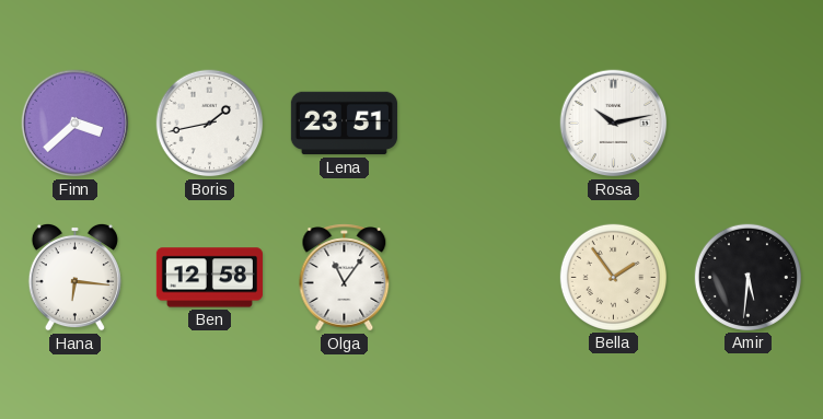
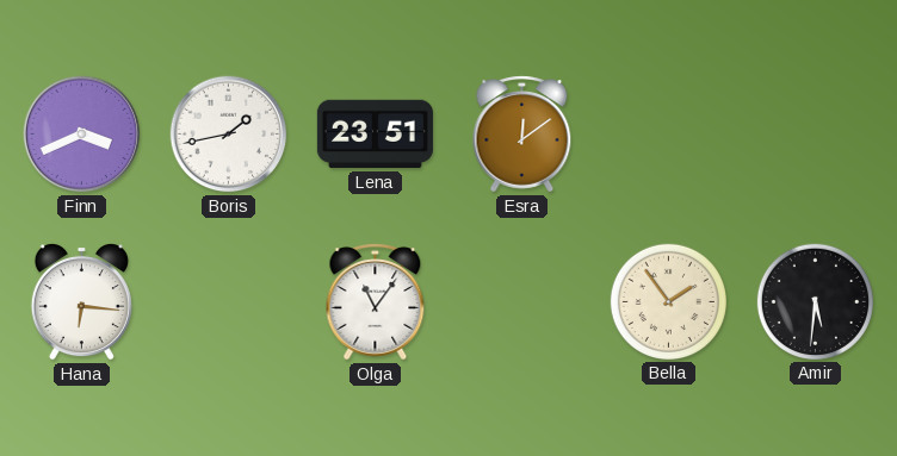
Finn: 3:38 -> 3:41
Esra: none -> 12:09
Rosa: 10:13 -> none
Ben: 12:58 -> none
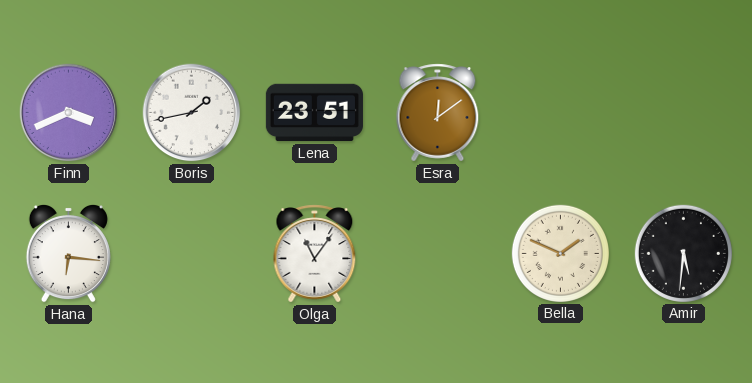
Bella: 1:54 -> 1:49
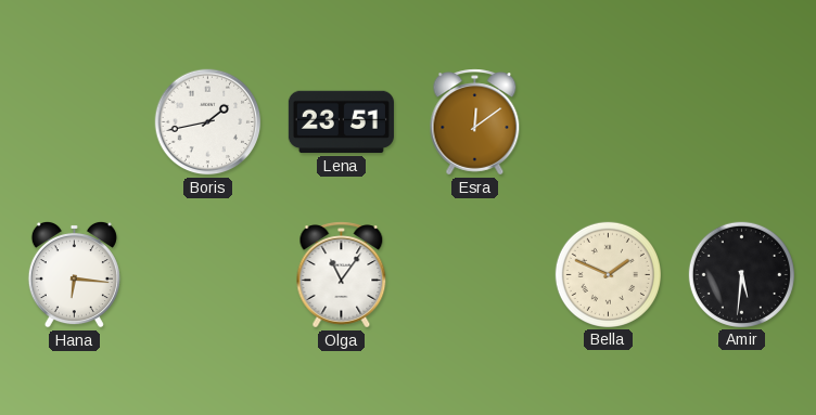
Finn: 3:41 -> none
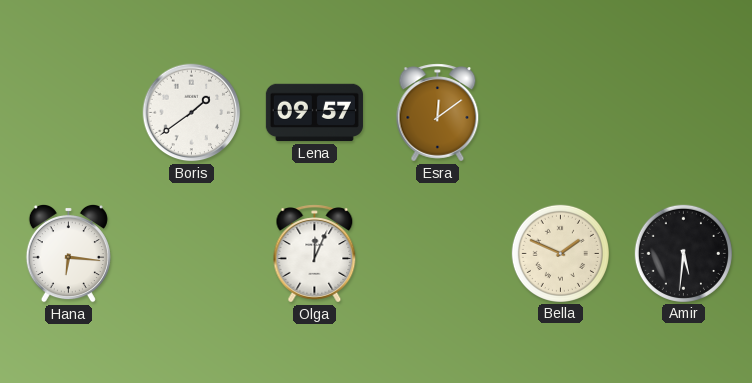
Boris: 1:43 -> 1:39
Lena: 23:51 -> 09:57
Olga: 11:06 -> 12:04
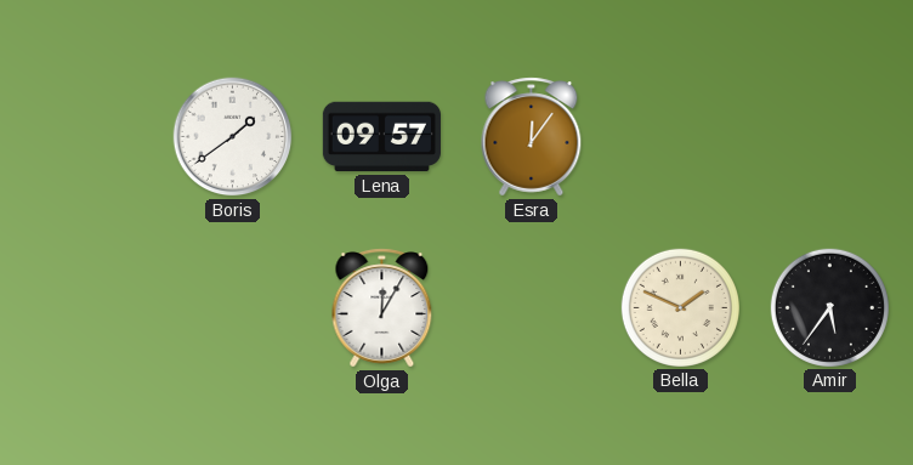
Esra: 12:09 -> 12:06
Hana: 6:16 -> none
Olga: 12:04 -> 12:05
Amir: 5:31 -> 5:36
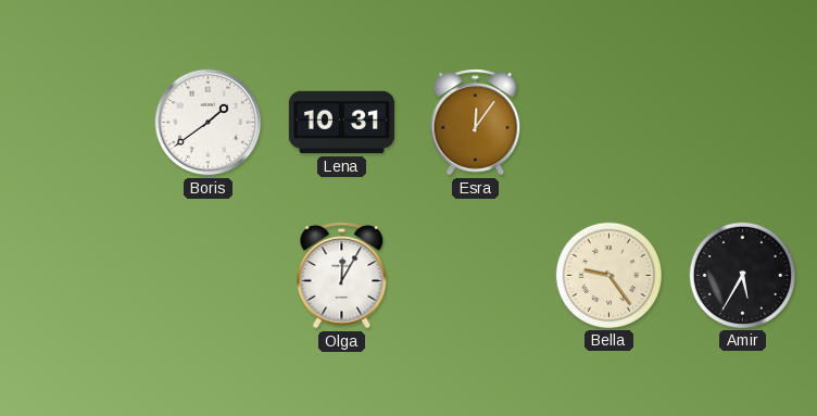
Lena: 09:57 -> 10:31
Bella: 1:49 -> 9:24
Amir: 5:36 -> 5:35
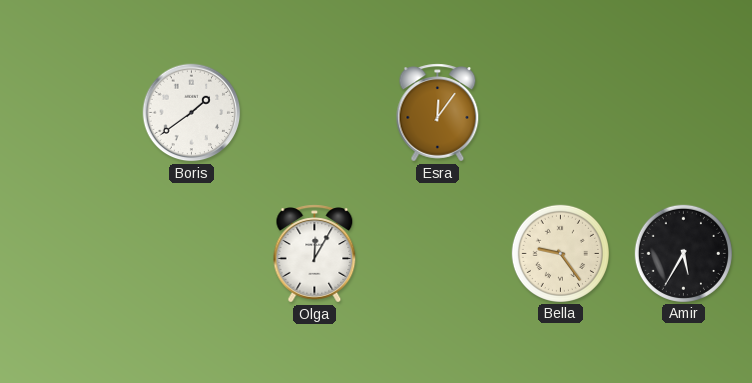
Lena: 10:31 -> none
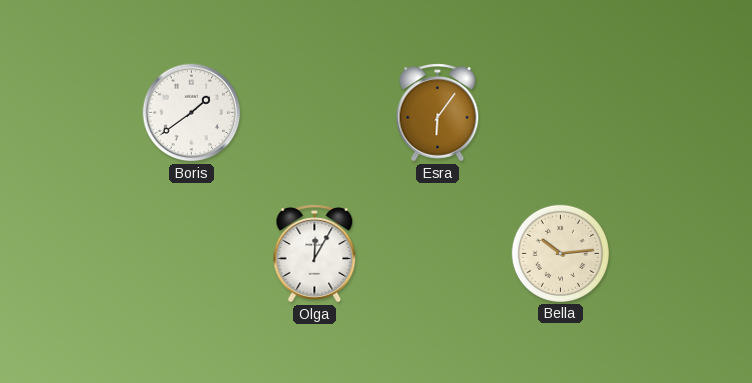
Esra: 12:06 -> 6:06
Bella: 9:24 -> 10:14
Amir: 5:35 -> none
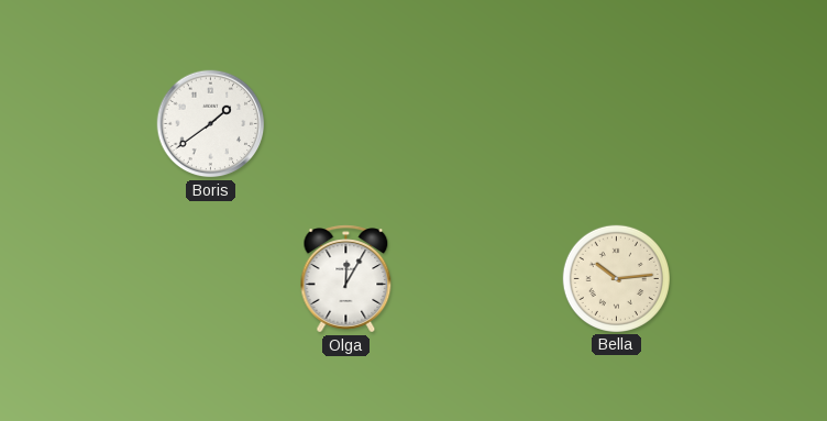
Esra: 6:06 -> none
